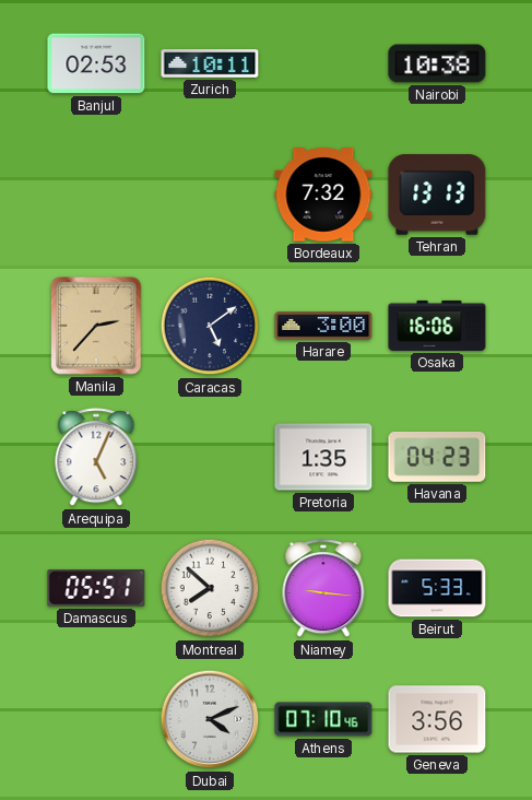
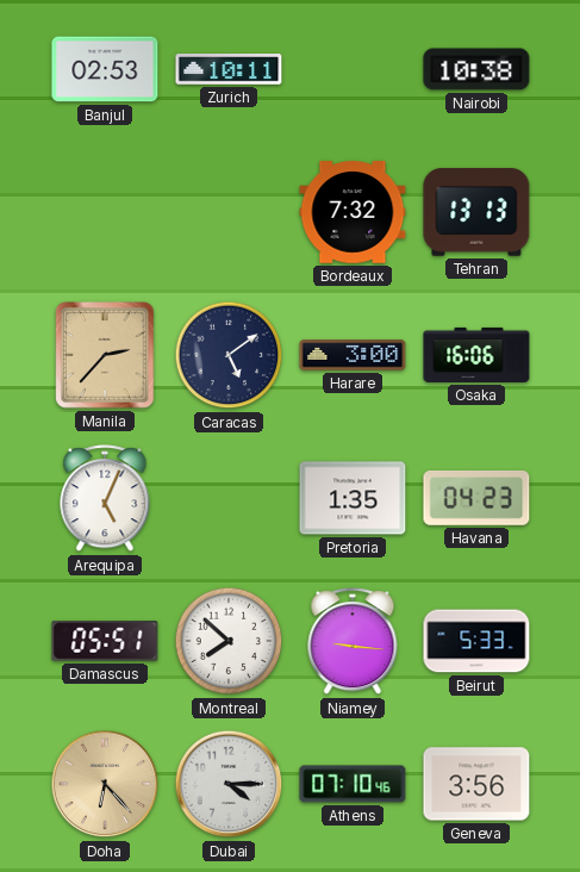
Doha: none -> 6:23
Dubai: 4:11 -> 4:15
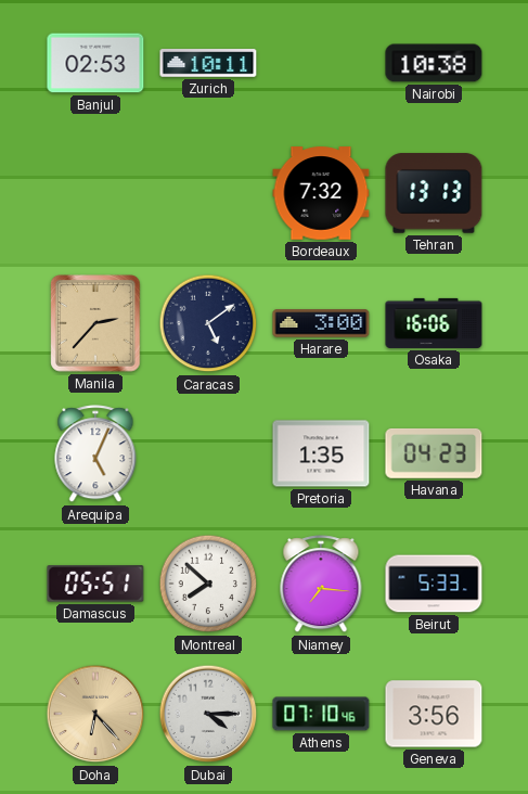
Niamey: 9:16 -> 7:16
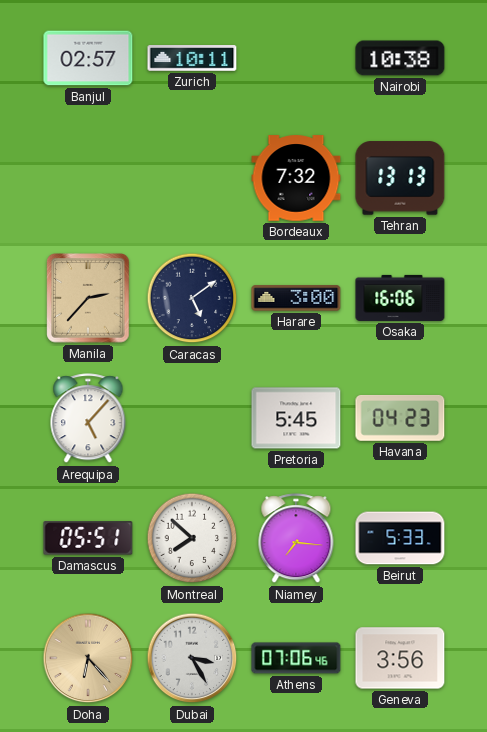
Banjul: 02:53 -> 02:57
Arequipa: 5:04 -> 5:07
Pretoria: 1:35 -> 5:45
Dubai: 4:15 -> 3:25
Athens: 07:10 -> 07:06
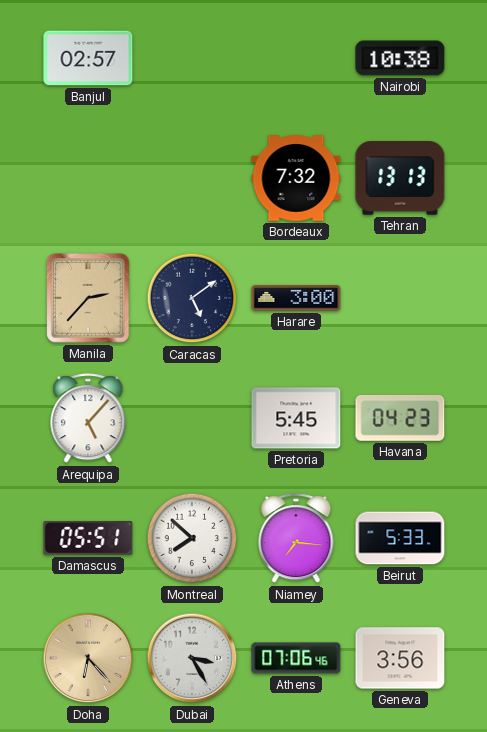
Zurich: 10:11 -> none
Osaka: 16:06 -> none
